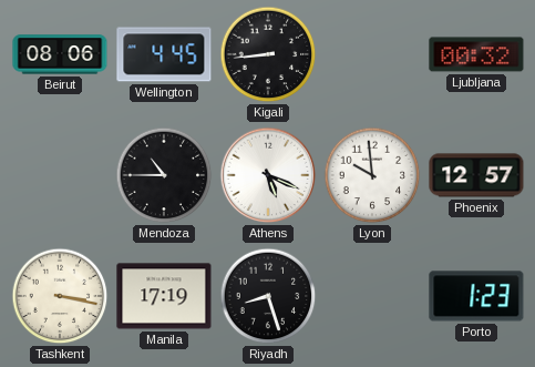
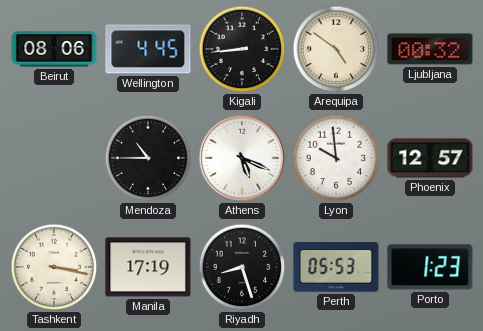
Arequipa: none -> 4:51
Perth: none -> 05:53
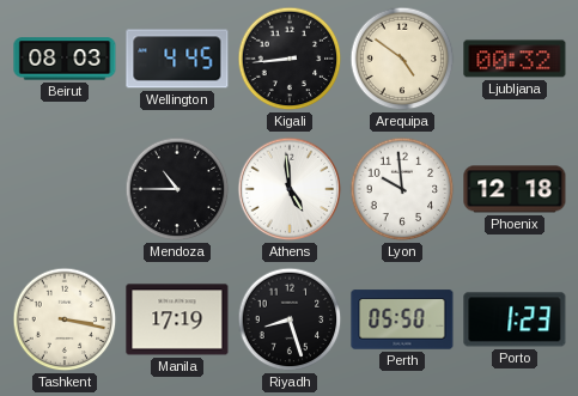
Beirut: 08:06 -> 08:03
Athens: 5:19 -> 4:59
Phoenix: 12:57 -> 12:18
Perth: 05:53 -> 05:50
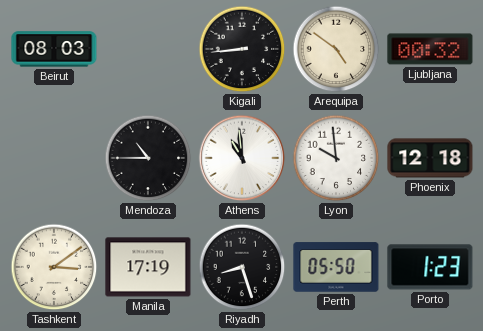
Wellington: 4:45 -> none
Athens: 4:59 -> 10:59
Tashkent: 3:17 -> 3:09
